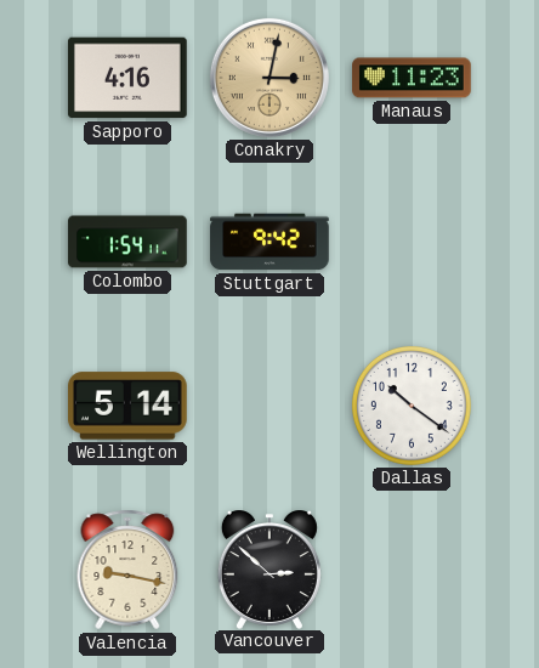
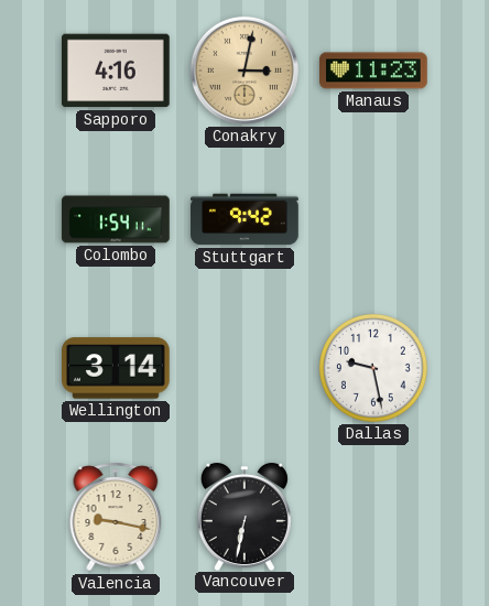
Wellington: 5:14 -> 3:14
Dallas: 10:21 -> 9:28
Vancouver: 2:52 -> 6:32
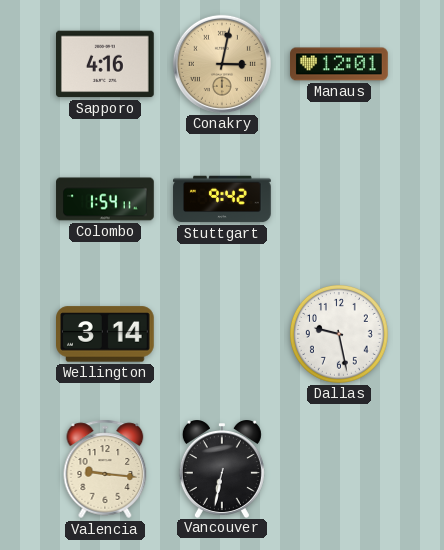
Manaus: 11:23 -> 12:01
Valencia: 9:17 -> 9:16
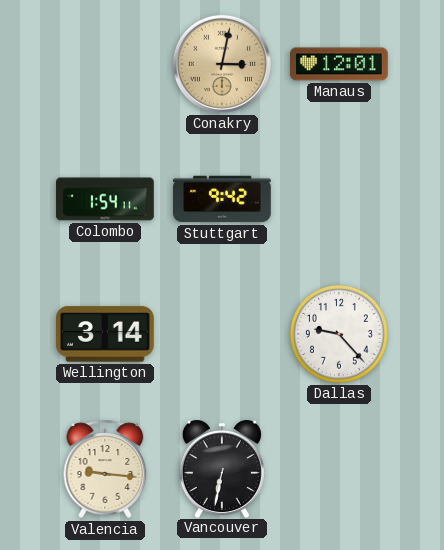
Sapporo: 4:16 -> none
Dallas: 9:28 -> 9:23
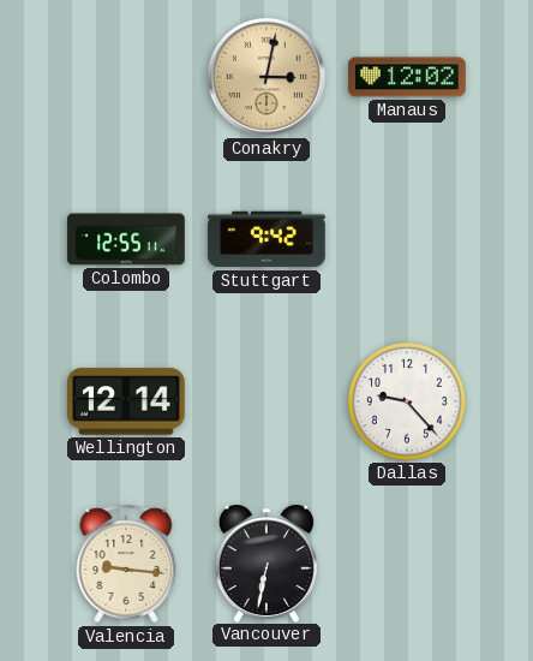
Manaus: 12:01 -> 12:02
Colombo: 1:54 -> 12:55
Wellington: 3:14 -> 12:14
